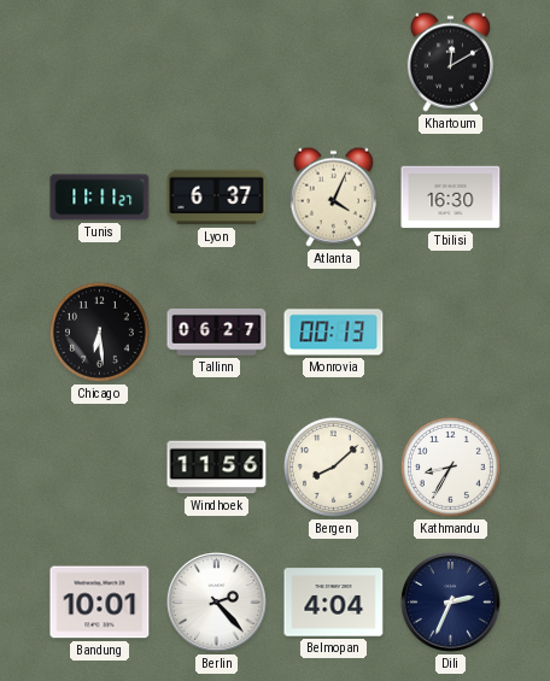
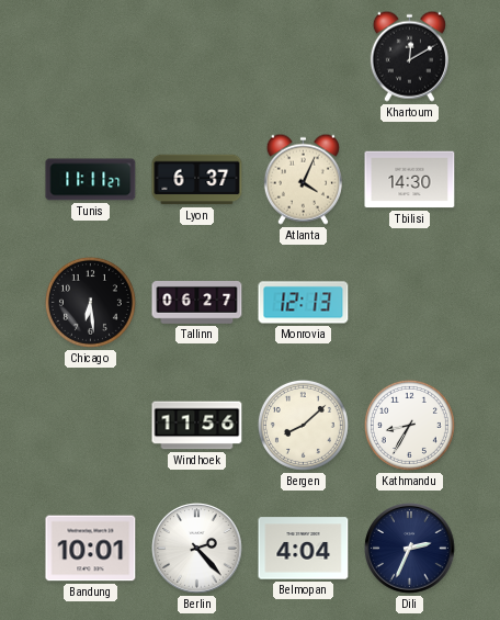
Tbilisi: 16:30 -> 14:30
Monrovia: 00:13 -> 12:13
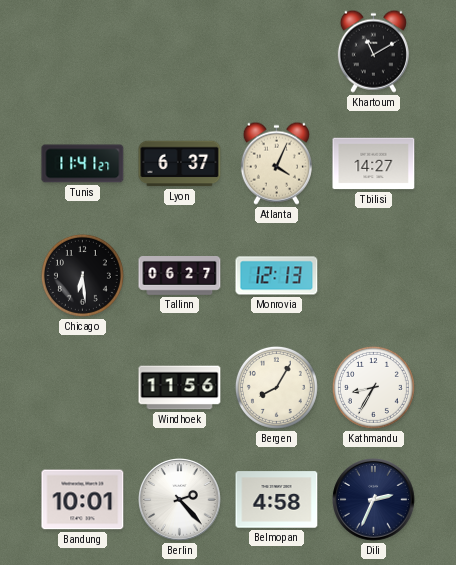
Khartoum: 12:10 -> 11:10
Tunis: 11:11 -> 11:41
Tbilisi: 14:30 -> 14:27
Bergen: 8:08 -> 8:05
Belmopan: 4:04 -> 4:58
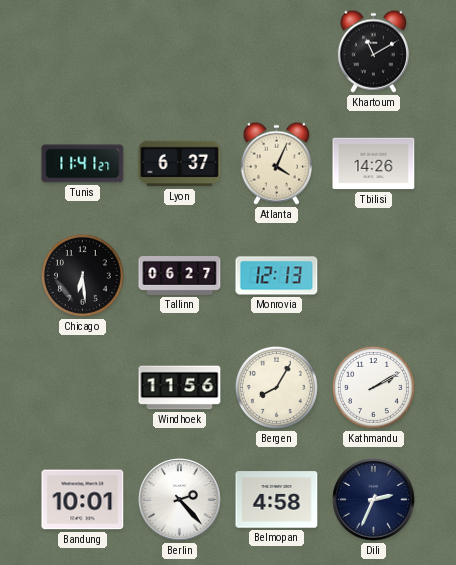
Tbilisi: 14:27 -> 14:26
Kathmandu: 8:35 -> 2:10
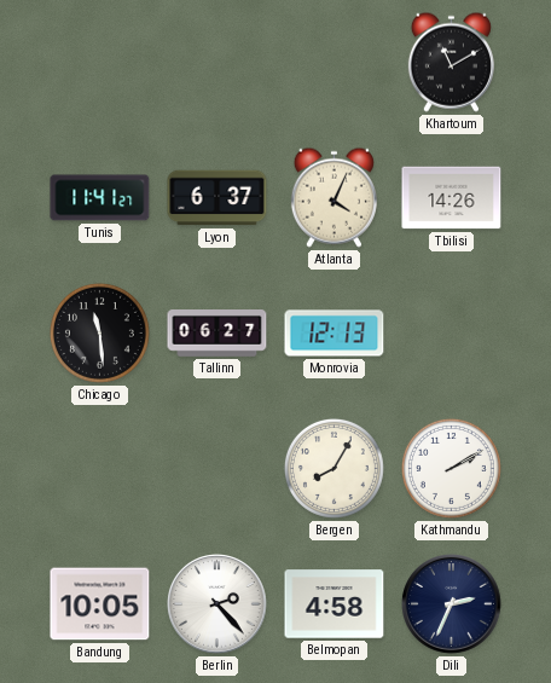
Chicago: 6:29 -> 11:29
Windhoek: 11:56 -> none
Bandung: 10:01 -> 10:05
